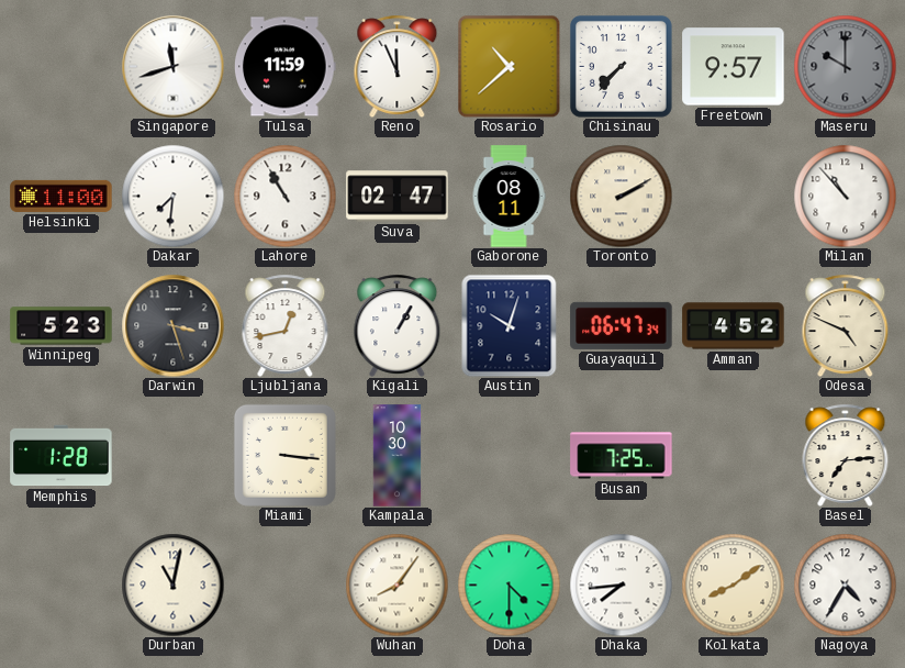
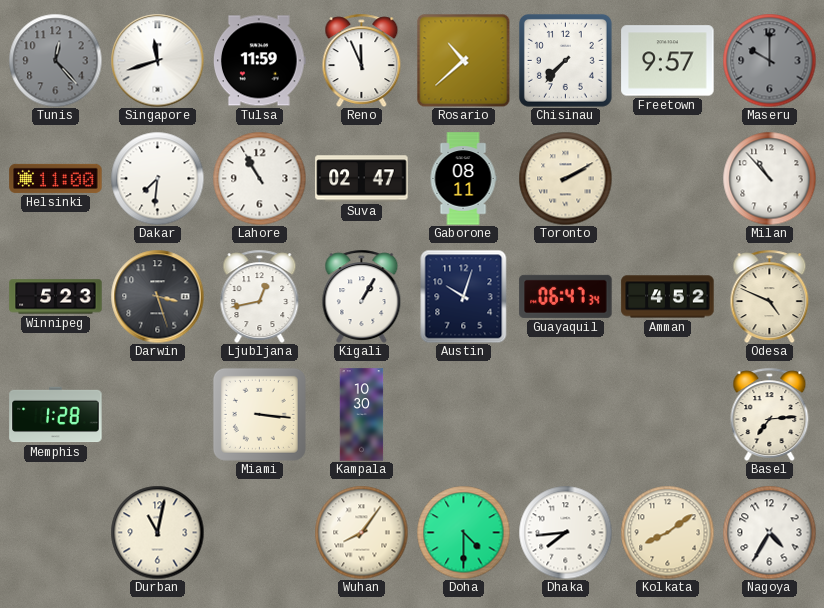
Tunis: none -> 12:23
Busan: 7:25 -> none
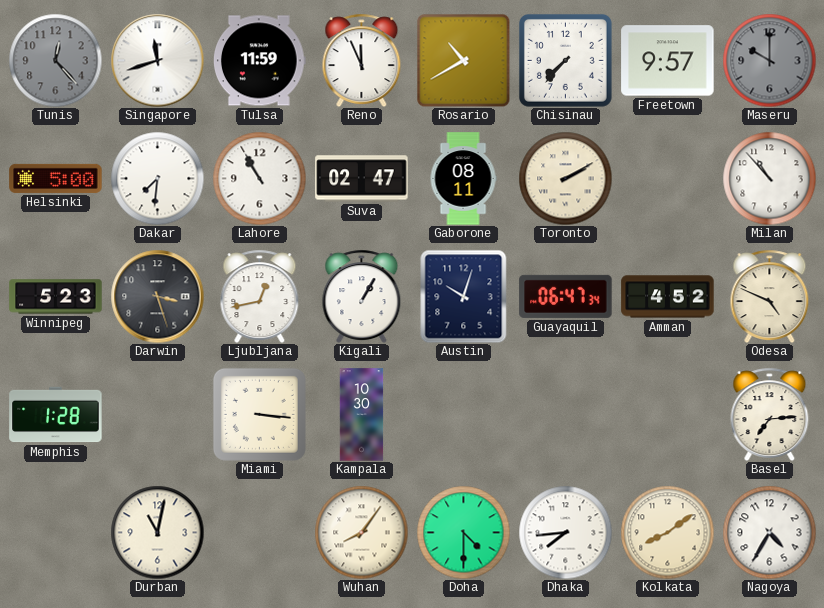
Rosario: 10:38 -> 10:40
Helsinki: 11:00 -> 5:00
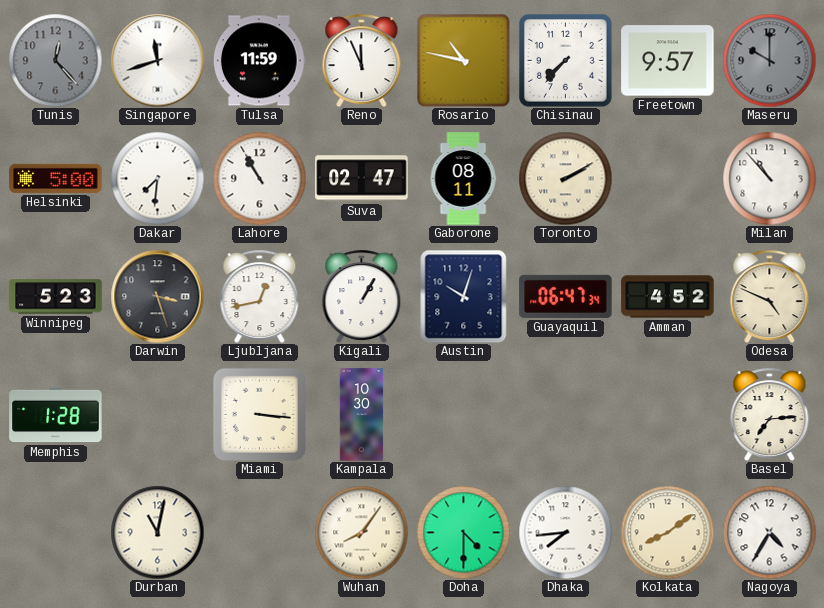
Rosario: 10:40 -> 10:47
